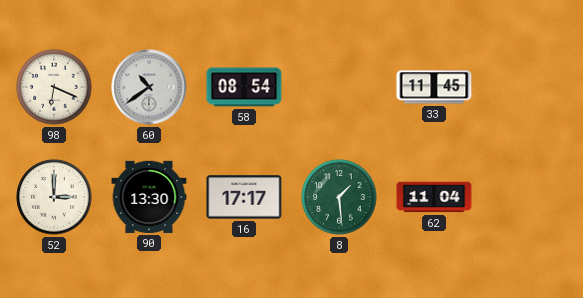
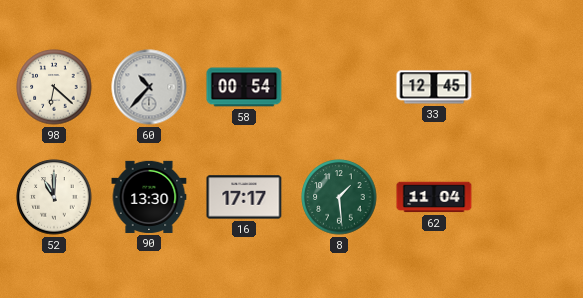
98: 6:19 -> 6:22
60: 10:39 -> 10:37
58: 08:54 -> 00:54
33: 11:45 -> 12:45
52: 3:00 -> 11:00
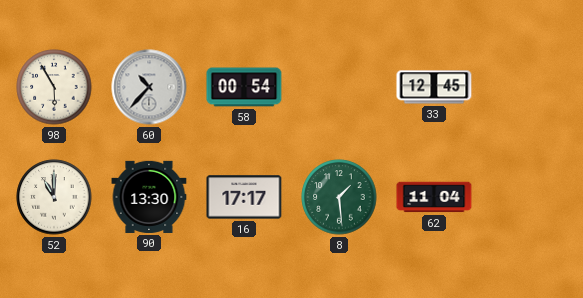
98: 6:22 -> 5:55
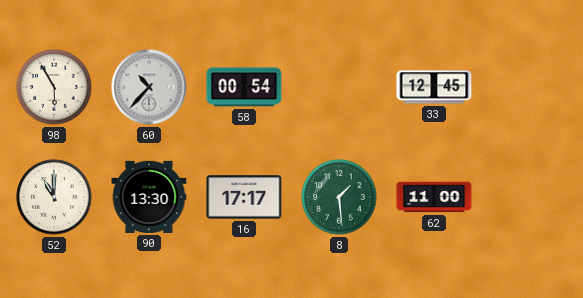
62: 11:04 -> 11:00
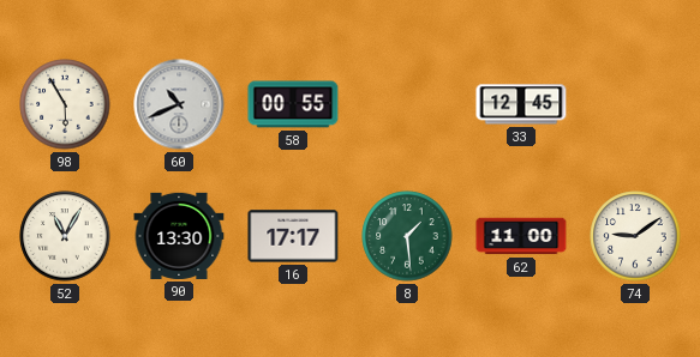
60: 10:37 -> 10:41
58: 00:54 -> 00:55
52: 11:00 -> 11:05
74: none -> 9:09
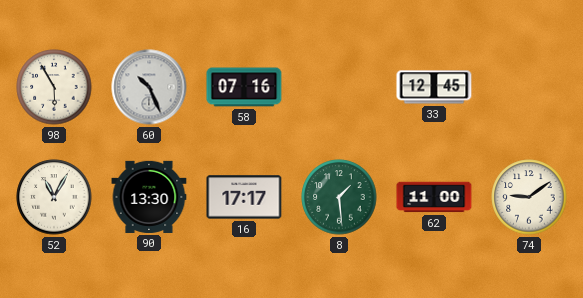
60: 10:41 -> 10:26
58: 00:55 -> 07:16
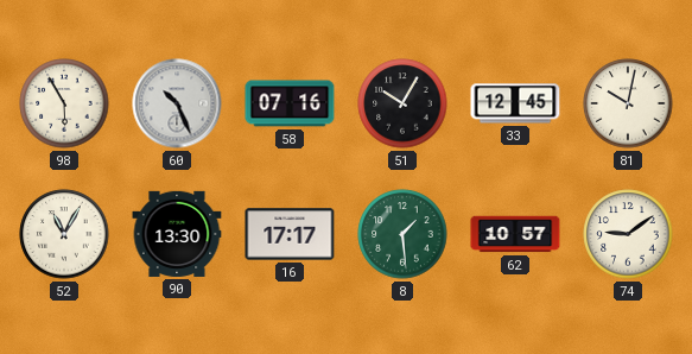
51: none -> 10:05
81: none -> 10:02
62: 11:00 -> 10:57
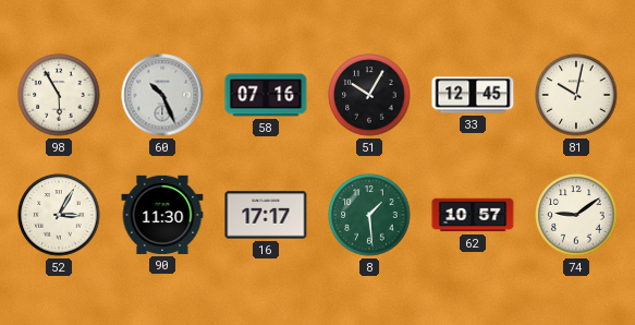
52: 11:05 -> 3:05
90: 13:30 -> 11:30
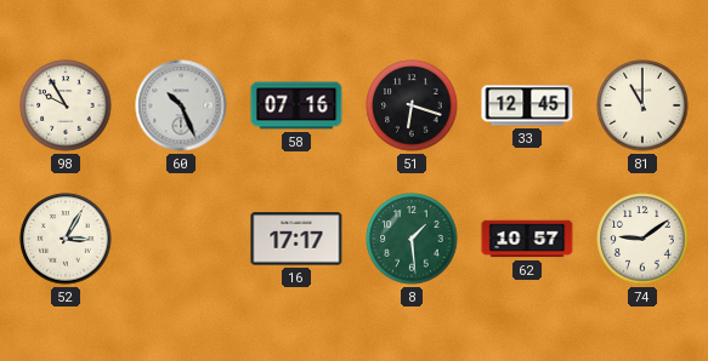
98: 5:55 -> 9:55
51: 10:05 -> 6:18
81: 10:02 -> 11:00
90: 11:30 -> none
